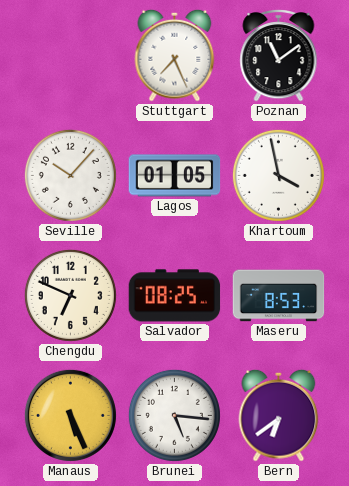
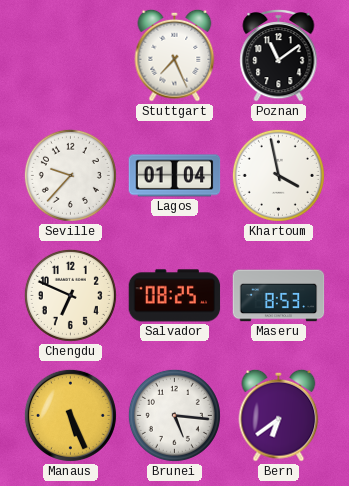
Seville: 10:07 -> 9:37
Lagos: 01:05 -> 01:04
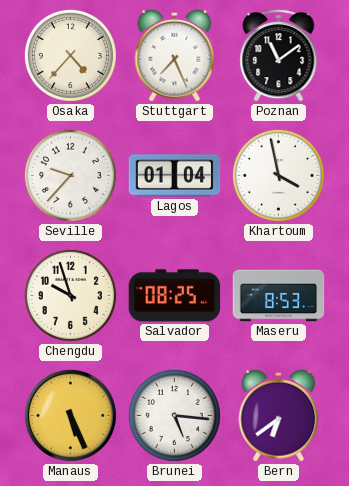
Osaka: none -> 4:37
Chengdu: 6:49 -> 9:57
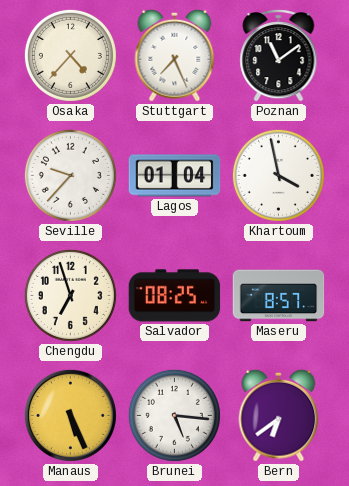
Chengdu: 9:57 -> 6:57
Maseru: 8:53 -> 8:57
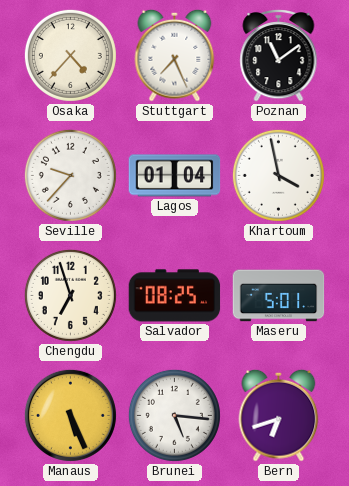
Maseru: 8:57 -> 5:01
Bern: 6:39 -> 6:42
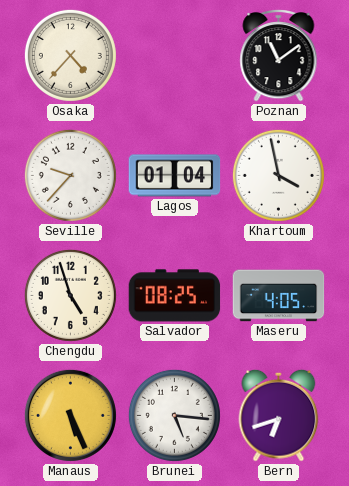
Stuttgart: 7:26 -> none
Chengdu: 6:57 -> 4:57
Maseru: 5:01 -> 4:05
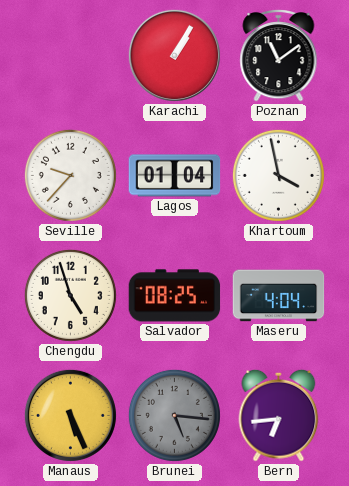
Osaka: 4:37 -> none
Karachi: none -> 1:05
Maseru: 4:05 -> 4:04
Brunei dial: white -> grey
Bern: 6:42 -> 6:44
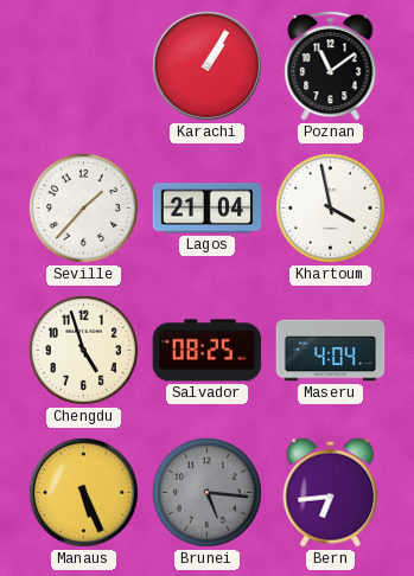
Seville: 9:37 -> 1:37
Lagos: 01:04 -> 21:04
